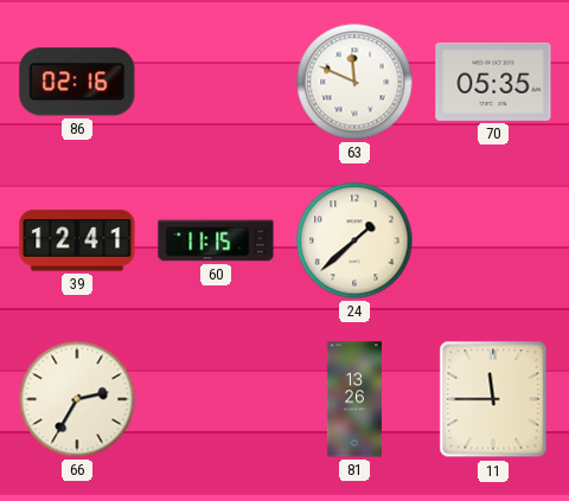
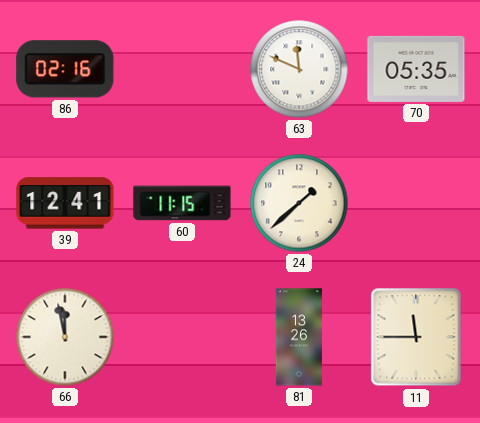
66: 2:35 -> 11:58
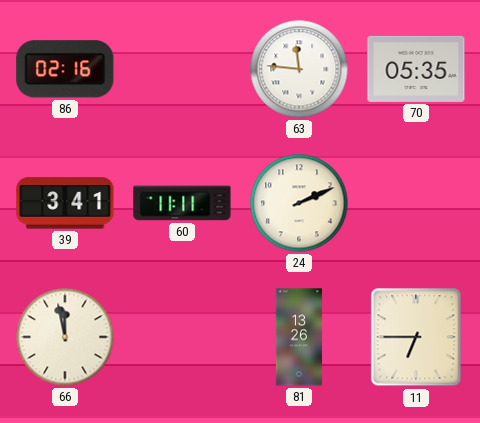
63: 11:49 -> 11:46
39: 12:41 -> 3:41
60: 11:15 -> 11:11
24: 1:38 -> 2:11
11: 11:45 -> 6:45
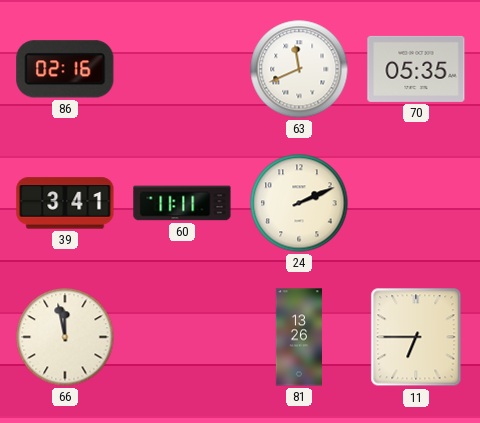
63: 11:46 -> 11:41
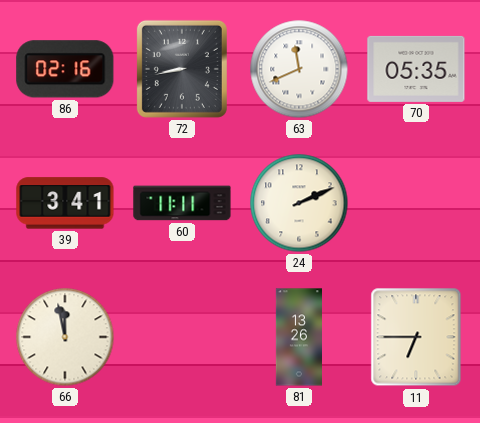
72: none -> 8:43
